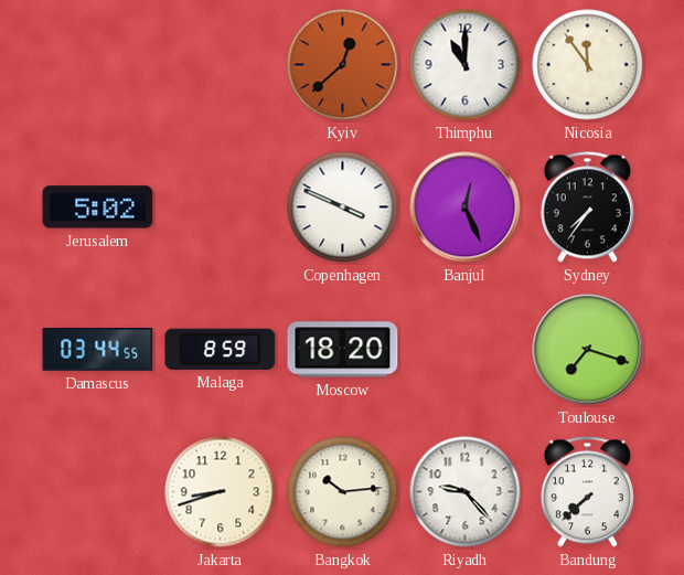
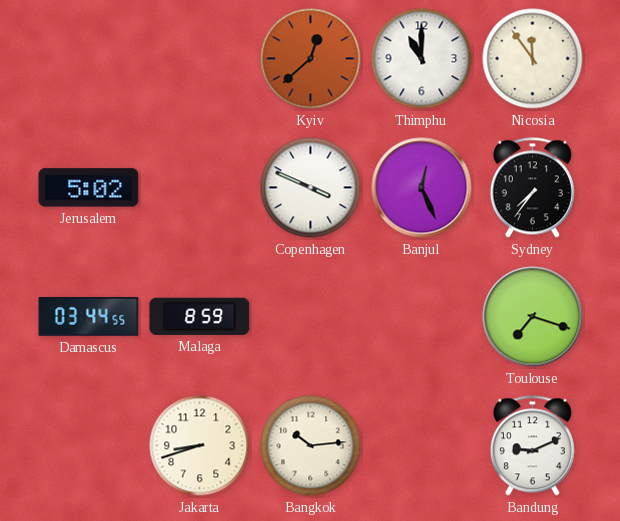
Moscow: 18:20 -> none
Riyadh: 9:23 -> none
Bandung: 7:38 -> 9:11
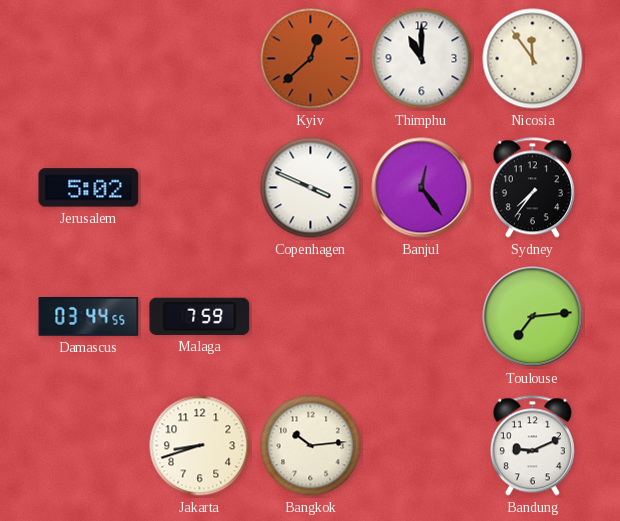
Banjul: 12:26 -> 12:24
Malaga: 8:59 -> 7:59
Toulouse: 7:18 -> 7:14
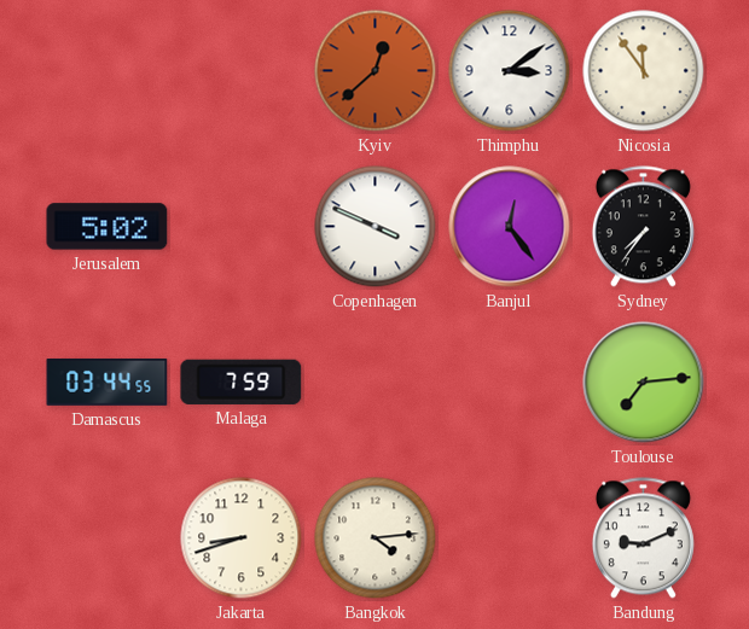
Thimphu: 11:00 -> 3:09
Bangkok: 10:14 -> 4:14
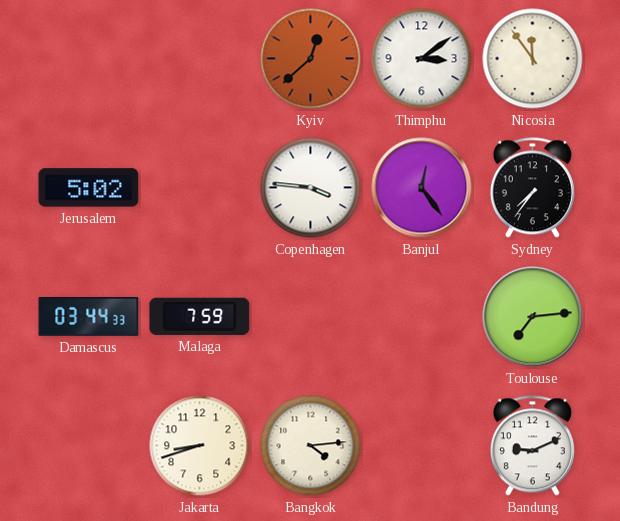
Copenhagen: 3:49 -> 3:46
Damascus: 03:44:55 -> 03:44:33
